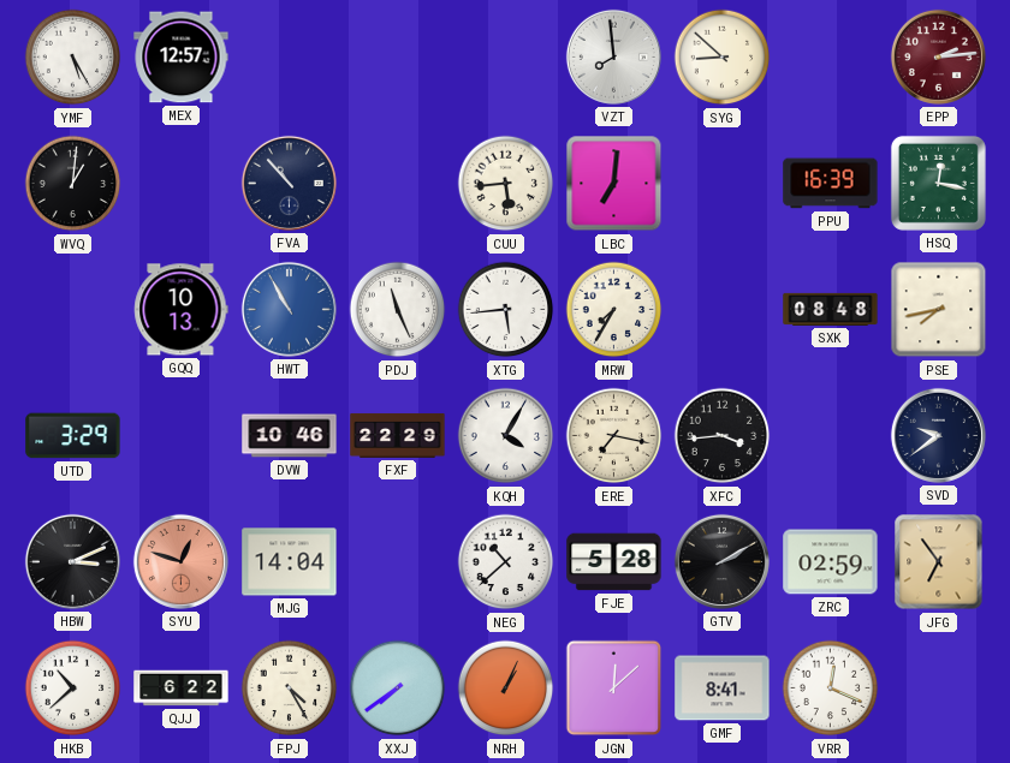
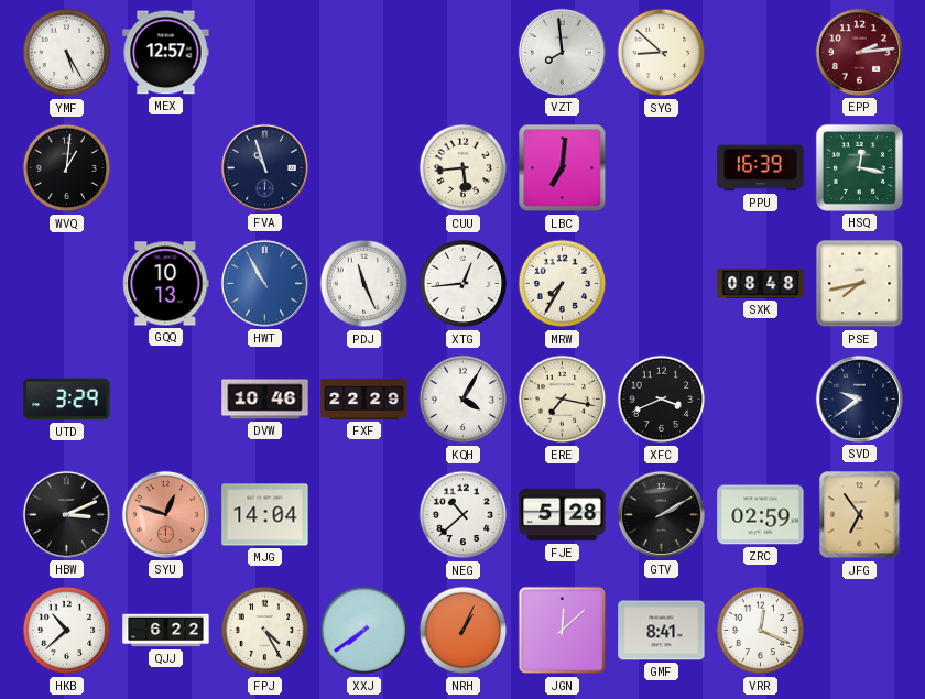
FVA: 10:53 -> 10:57
XTG: 5:44 -> 12:44
XFC: 3:44 -> 3:41
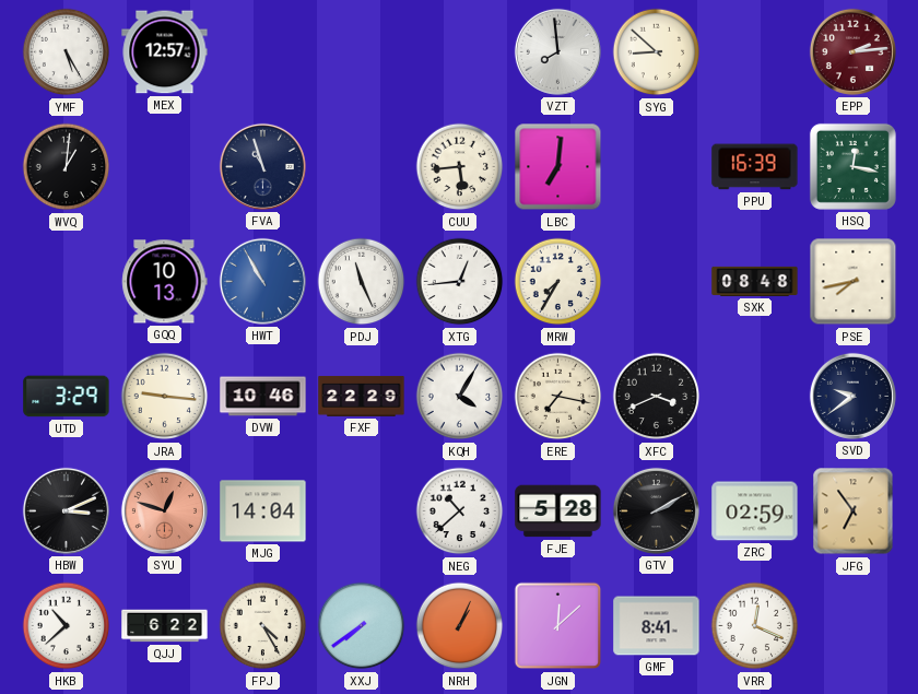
JRA: none -> 9:16
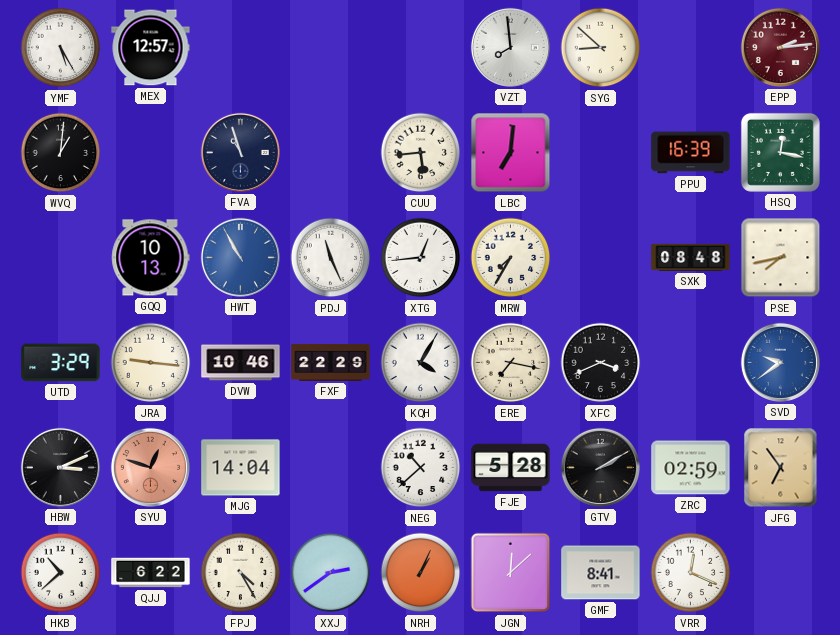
SVD dial: navy -> blue
XXJ: 7:39 -> 2:39
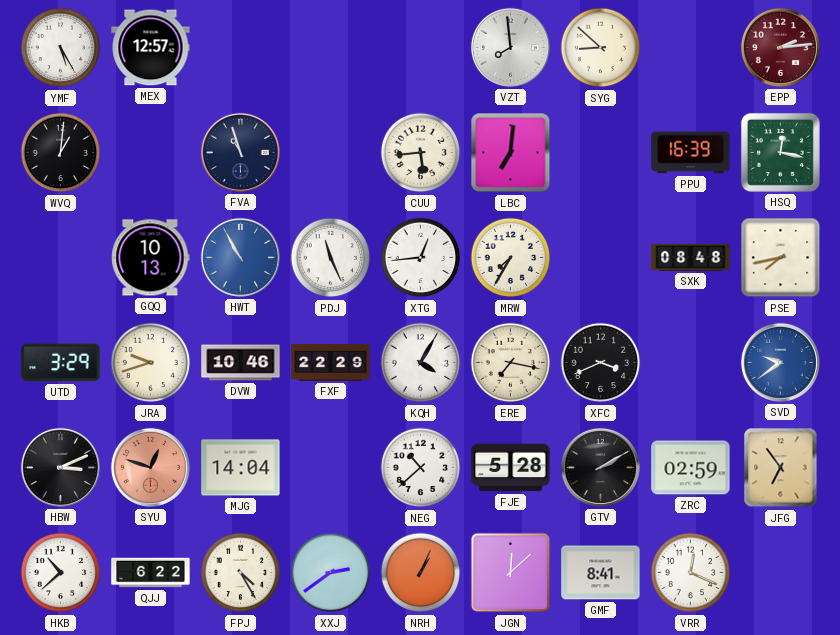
JRA: 9:16 -> 9:42
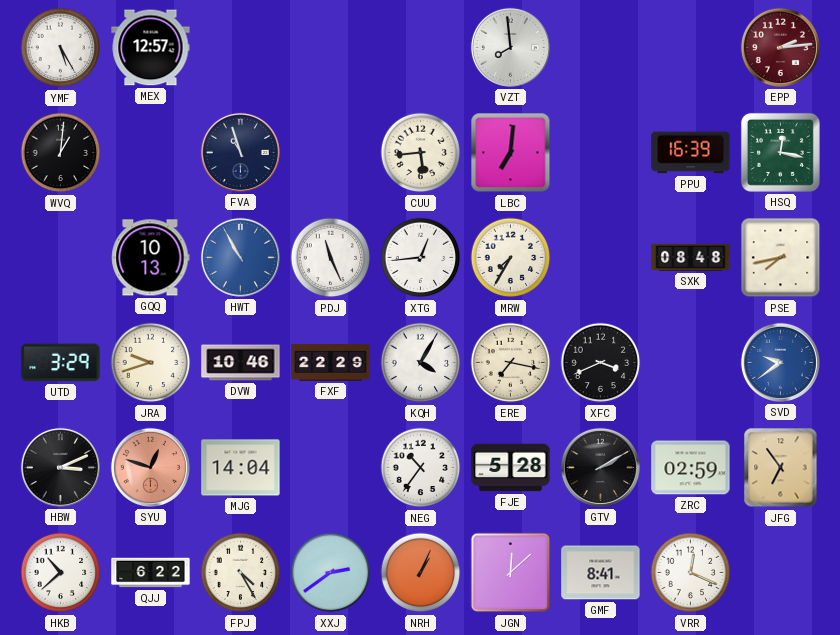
SYG: 8:52 -> none
NEG: 10:38 -> 10:36
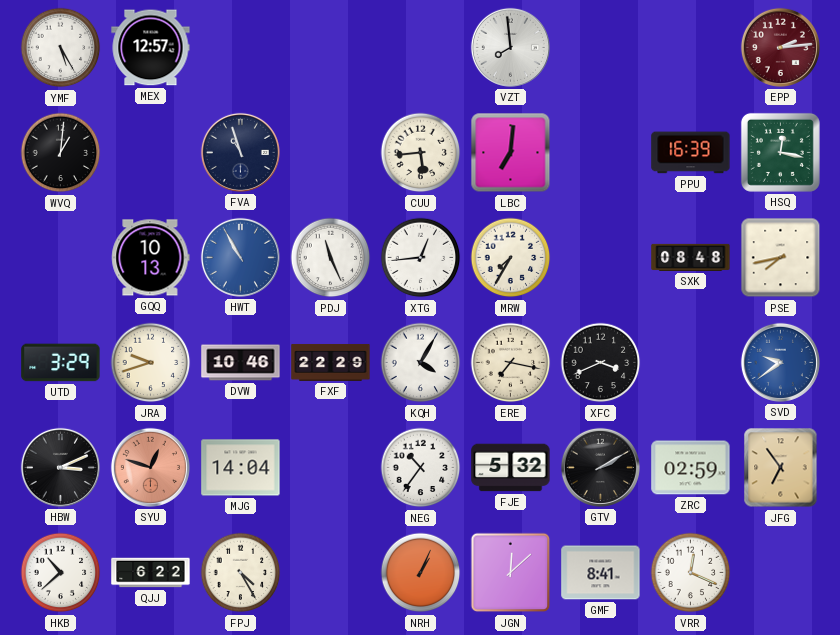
FJE: 5:28 -> 5:32
XXJ: 2:39 -> none
